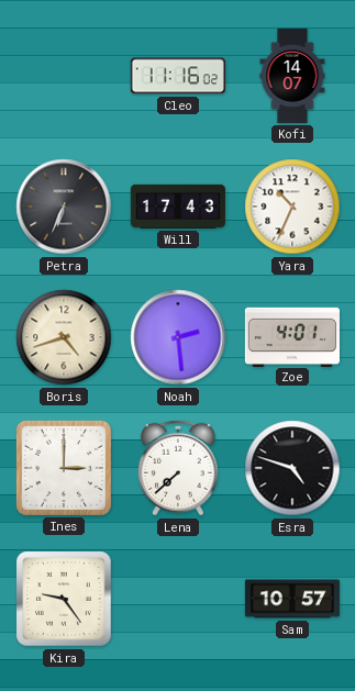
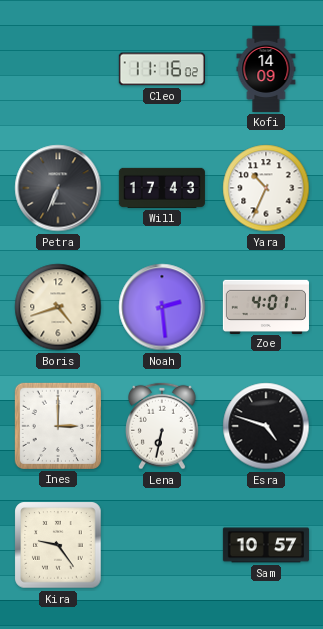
Kofi: 14:07 -> 14:09
Lena: 7:38 -> 6:32
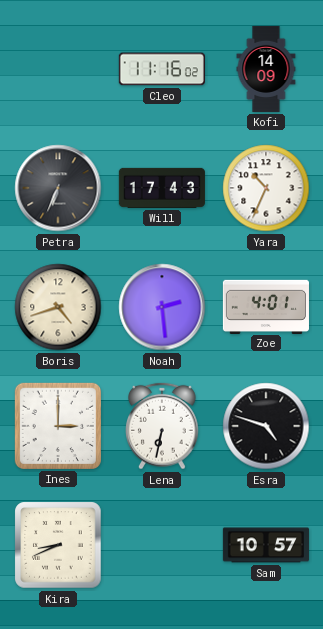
Kira: 9:24 -> 8:41
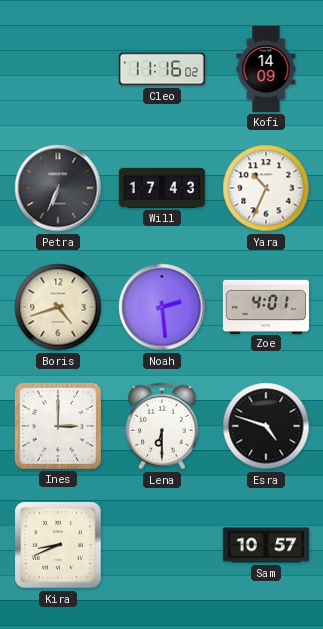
Lena: 6:32 -> 6:30
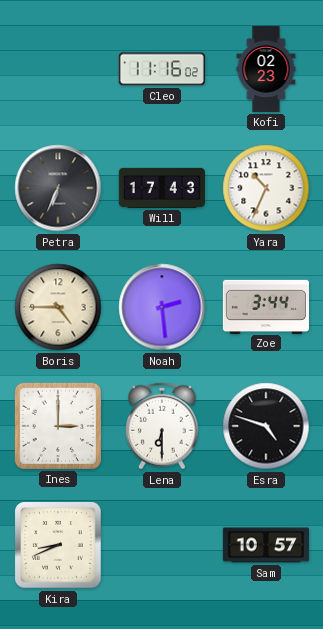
Kofi: 14:09 -> 02:23
Boris: 4:42 -> 4:45
Zoe: 4:01 -> 3:44
